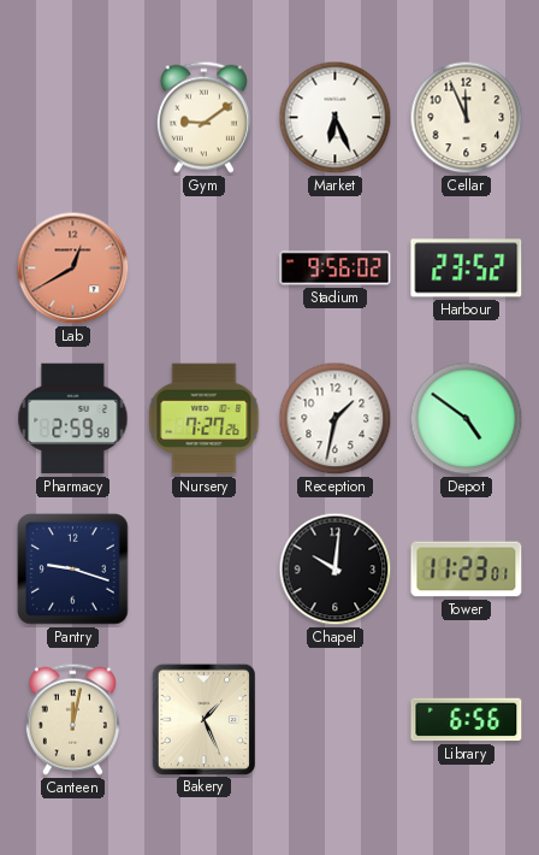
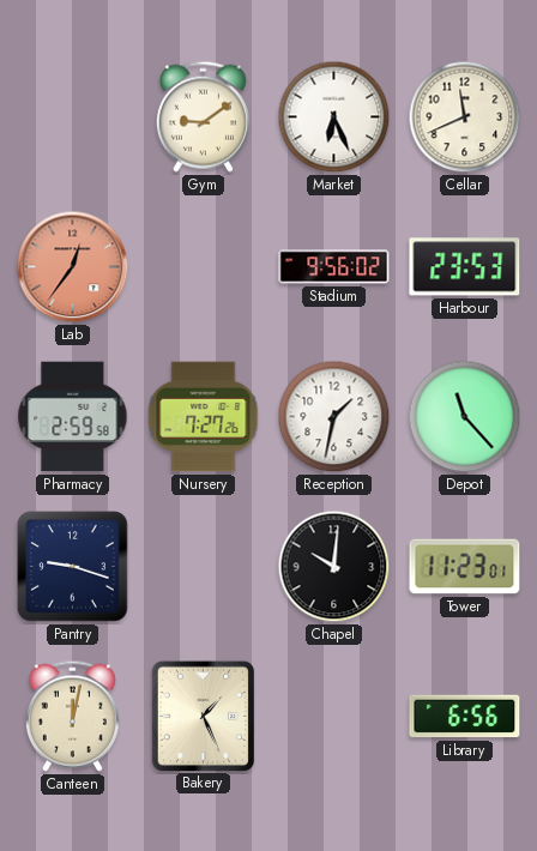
Cellar: 11:56 -> 11:41
Lab: 12:40 -> 12:36
Harbour: 23:52 -> 23:53
Depot: 4:51 -> 11:23
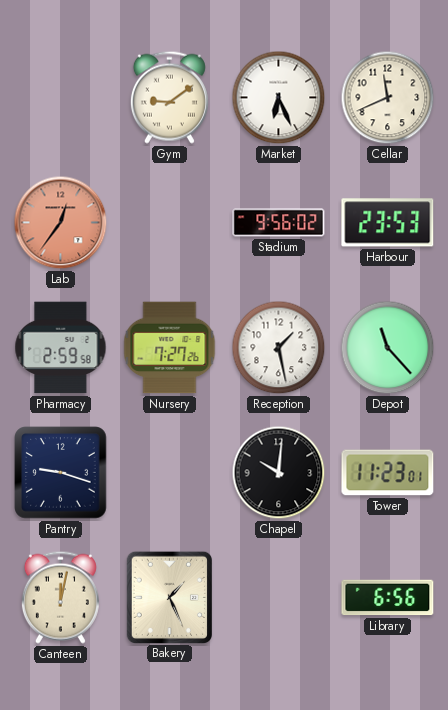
Reception: 1:32 -> 1:28
